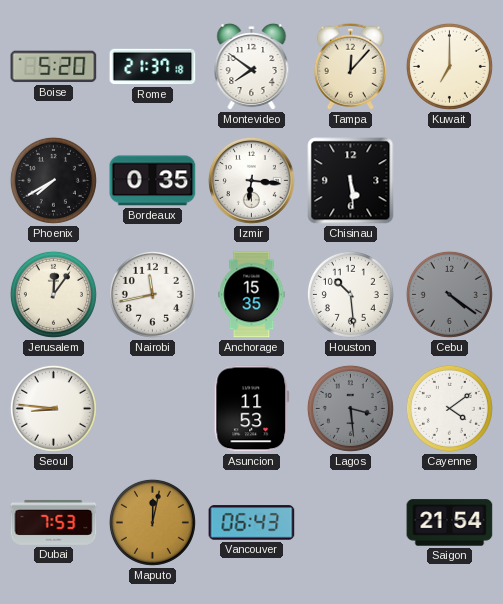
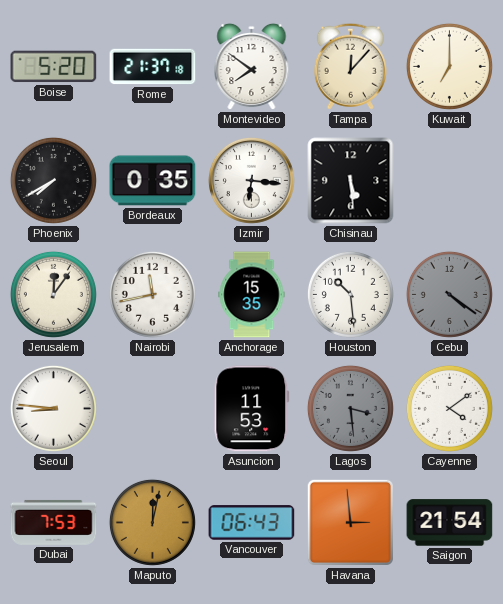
Havana: none -> 2:59
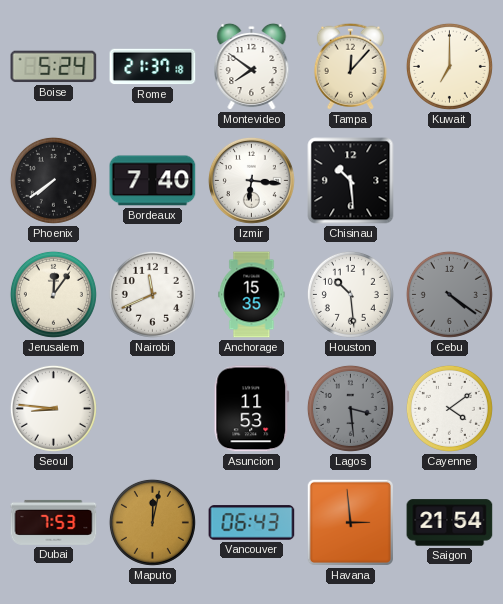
Boise: 5:20 -> 5:24
Phoenix: 7:40 -> 7:39
Bordeaux: 0:35 -> 7:40
Chisinau: 5:29 -> 10:29
Nairobi: 11:43 -> 11:41
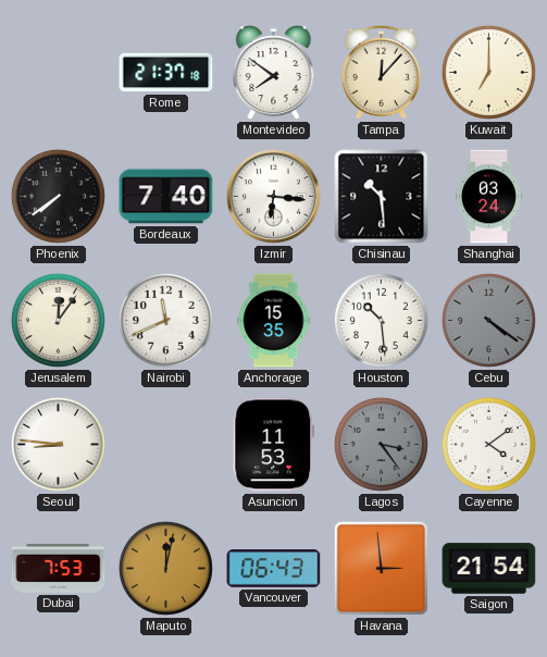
Boise: 5:24 -> none
Shanghai: none -> 03:24
Lagos: 3:29 -> 3:24
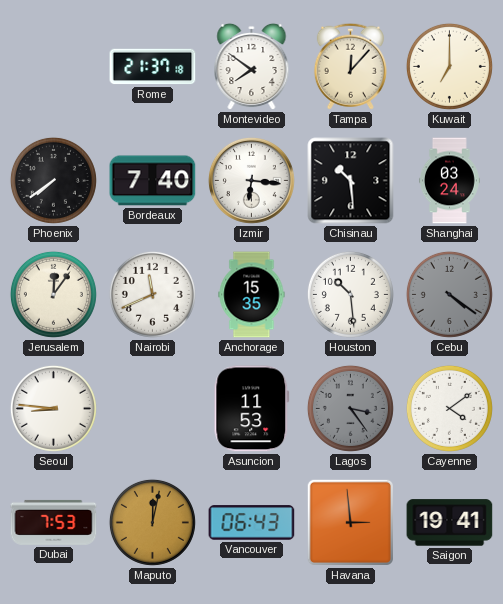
Saigon: 21:54 -> 19:41
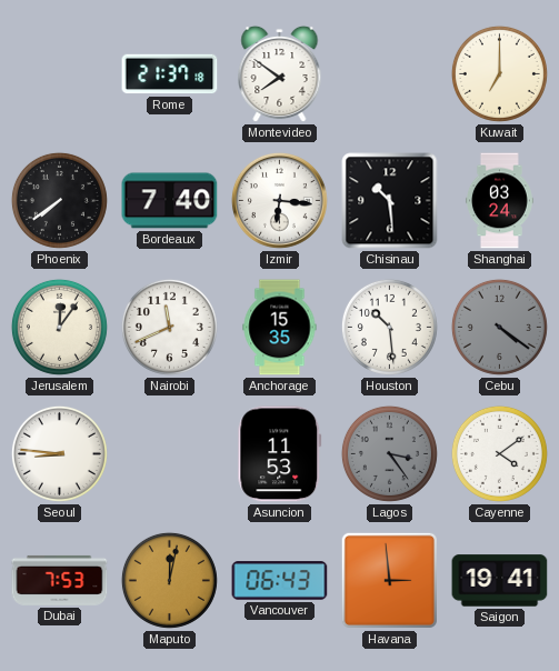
Tampa: 12:07 -> none
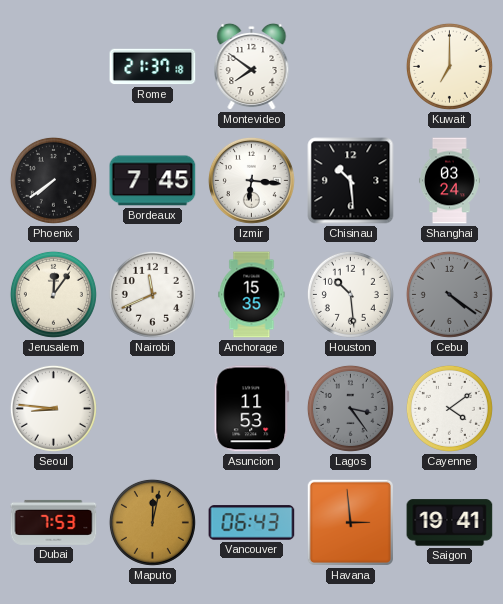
Bordeaux: 7:40 -> 7:45
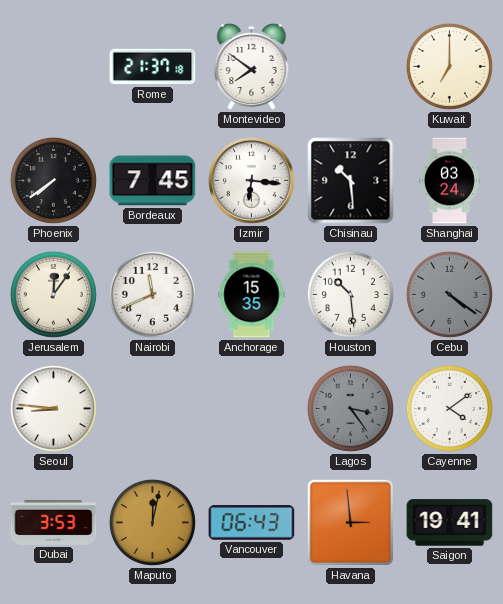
Asuncion: 11:53 -> none
Dubai: 7:53 -> 3:53
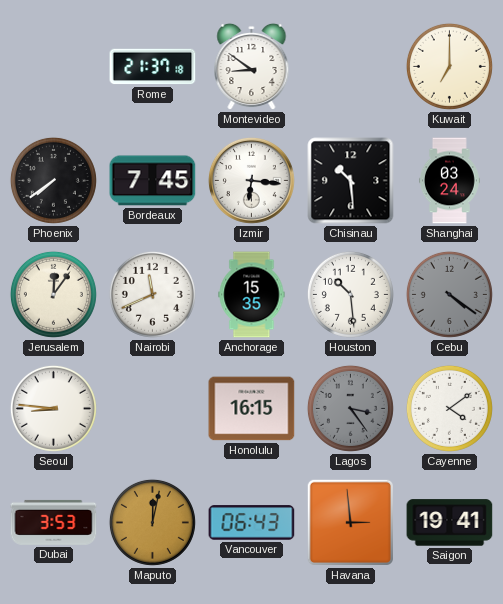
Montevideo: 7:51 -> 8:51
Honolulu: none -> 16:15
